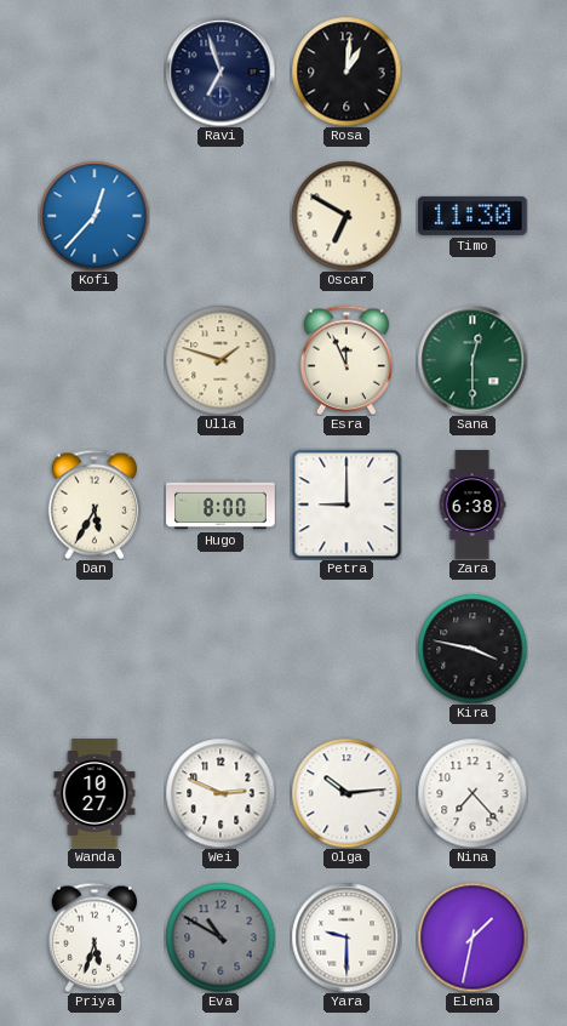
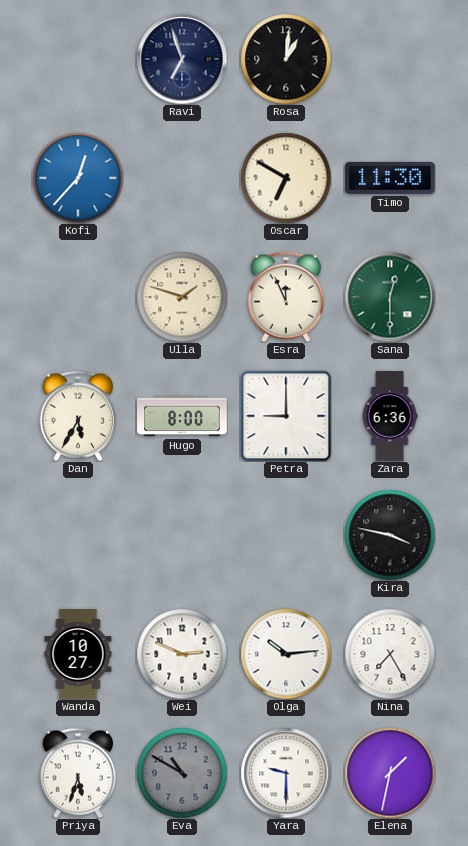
Zara: 6:38 -> 6:36
Nina: 7:23 -> 7:25
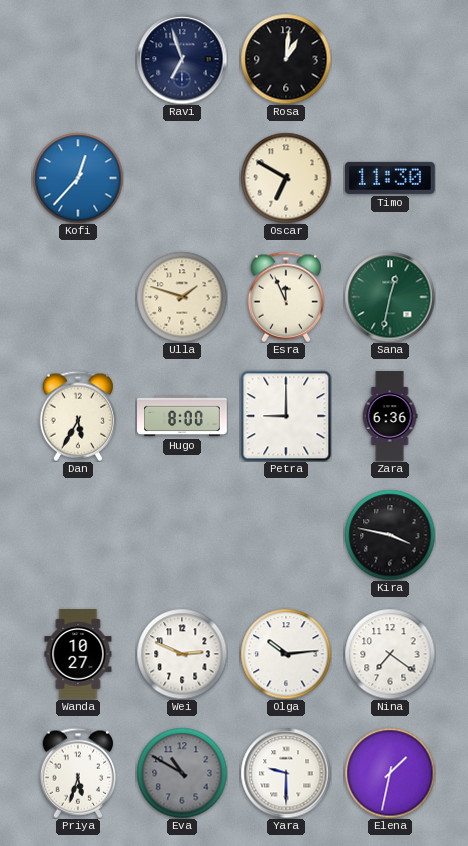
Sana: 12:30 -> 12:32
Nina: 7:25 -> 7:21
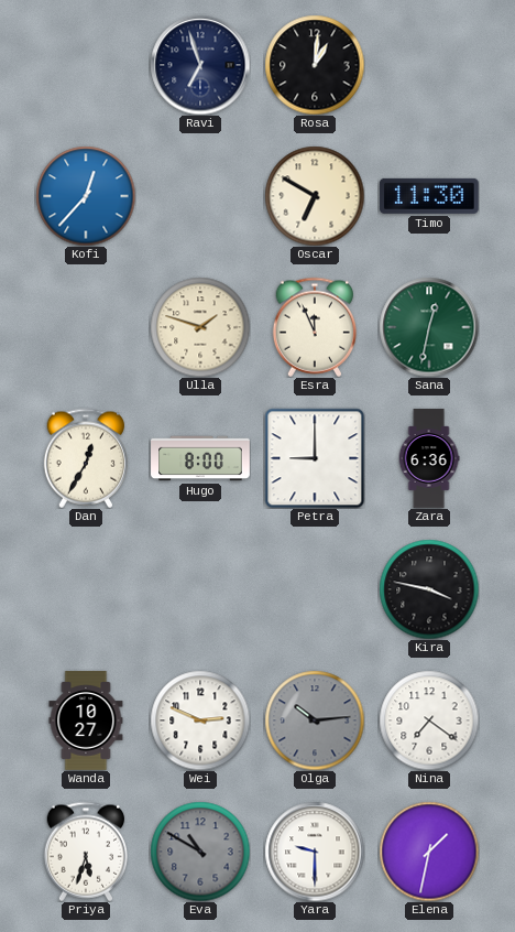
Dan: 5:35 -> 12:35
Olga dial: white -> grey
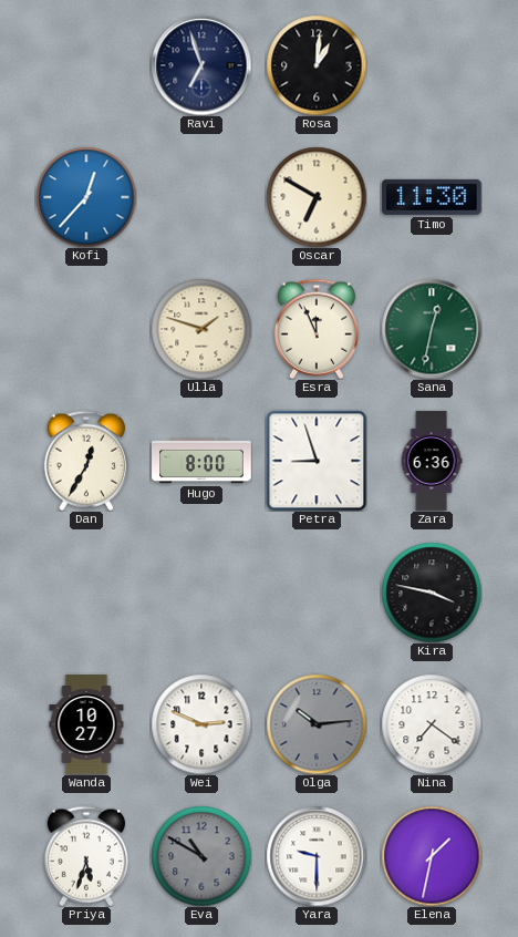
Petra: 9:00 -> 8:57
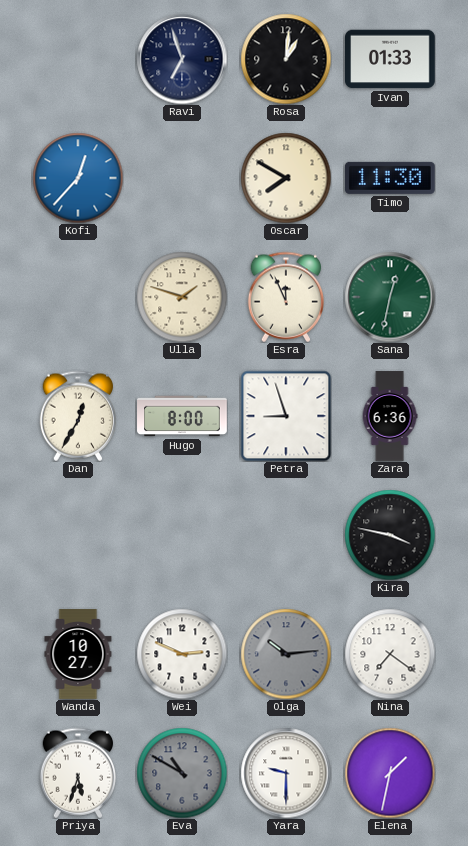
Ivan: none -> 01:33
Oscar: 6:50 -> 7:50
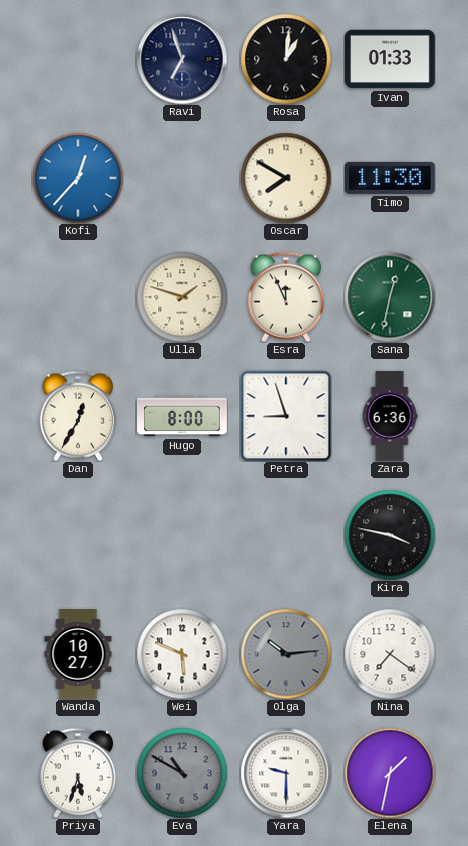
Wei: 2:49 -> 5:49
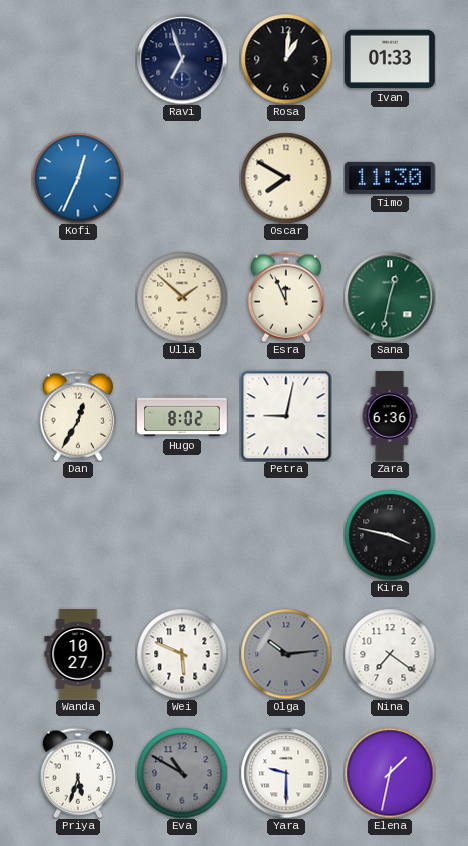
Kofi: 12:37 -> 12:34
Ulla: 1:48 -> 1:52
Hugo: 8:00 -> 8:02
Petra: 8:57 -> 9:02
